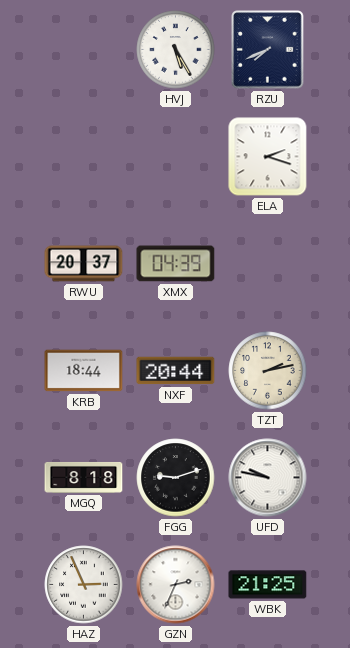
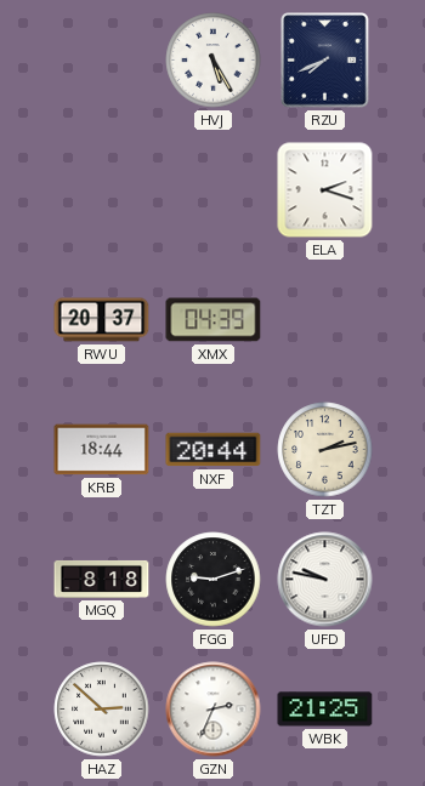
HAZ: 2:56 -> 2:52
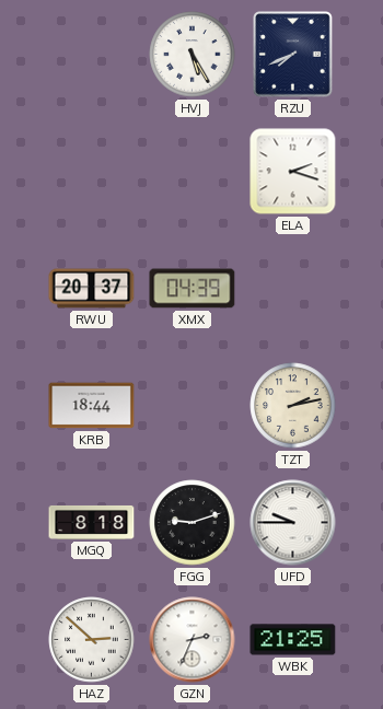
NXF: 20:44 -> none
UFD: 9:47 -> 9:45
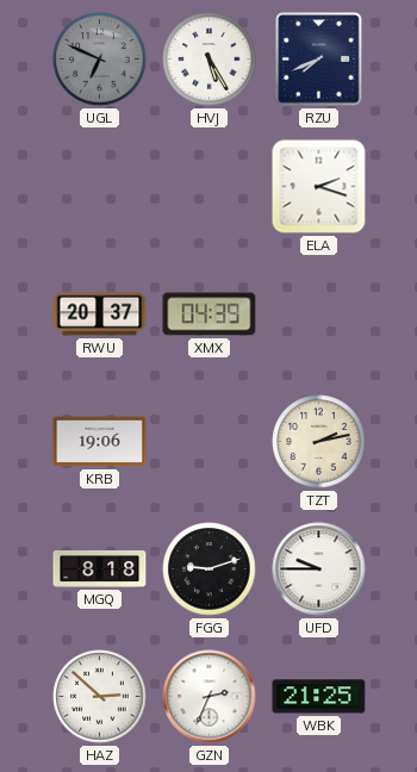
UGL: none -> 6:49
KRB: 18:44 -> 19:06
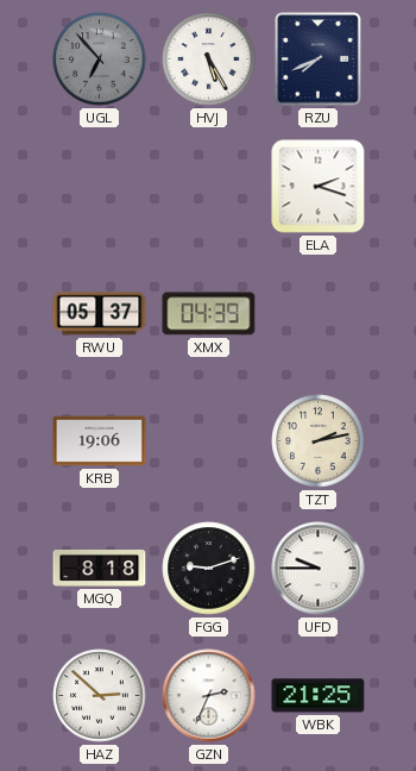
UGL: 6:49 -> 6:53
RWU: 20:37 -> 05:37
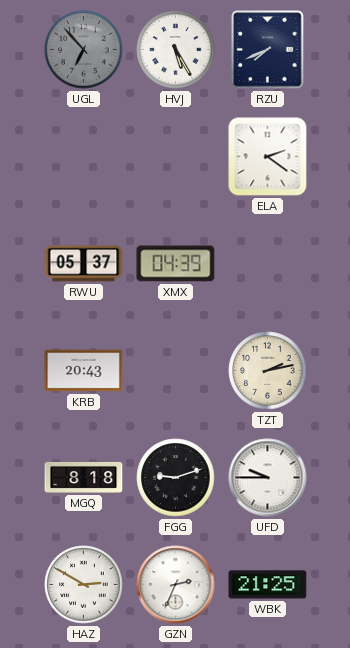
ELA: 2:18 -> 2:21
KRB: 19:06 -> 20:43
HAZ: 2:52 -> 2:50
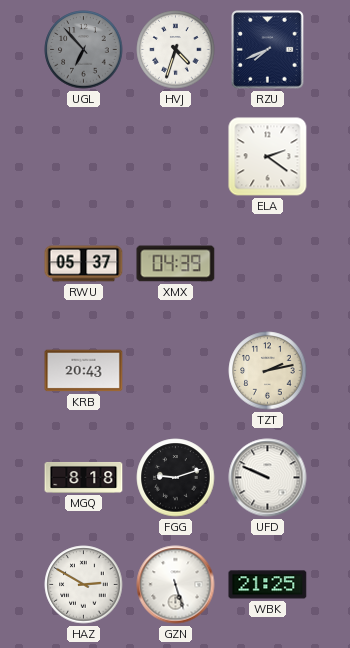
HVJ: 5:25 -> 4:33
UFD: 9:45 -> 9:49
GZN: 2:34 -> 5:27
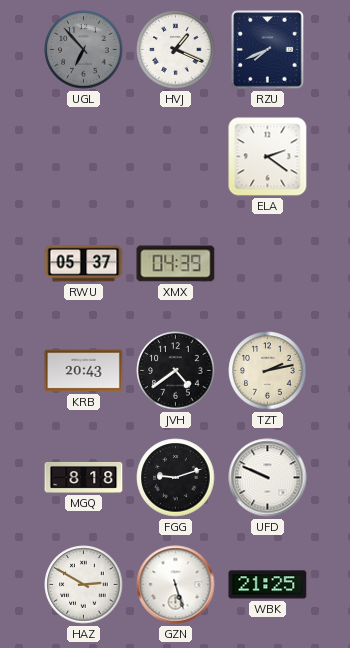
HVJ: 4:33 -> 1:19
JVH: none -> 4:39
